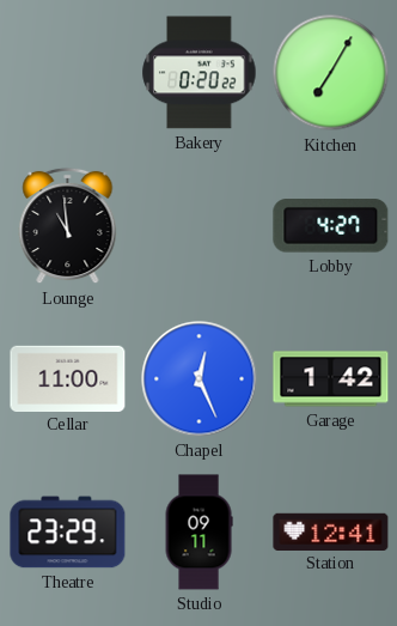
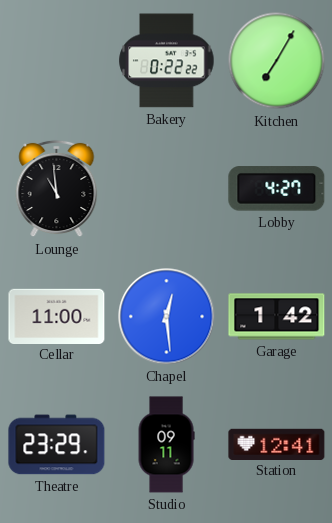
Bakery: 0:20 -> 0:22
Chapel: 12:26 -> 12:29
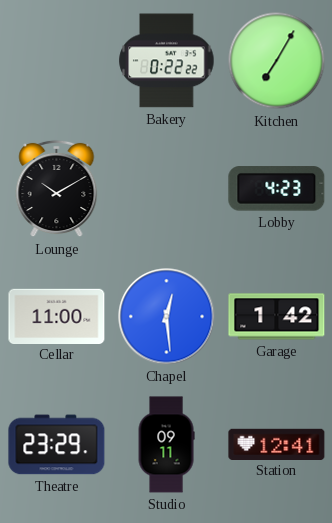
Lounge: 10:59 -> 10:10
Lobby: 4:27 -> 4:23
